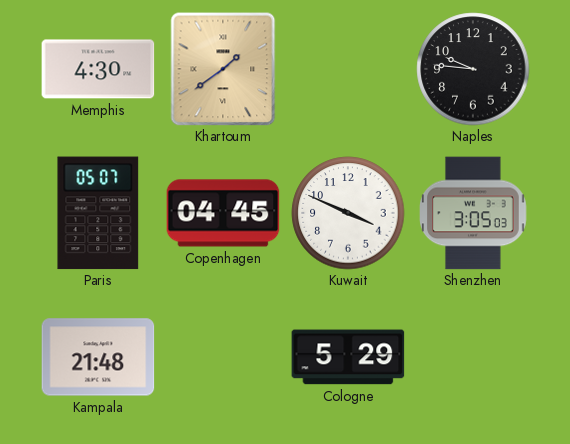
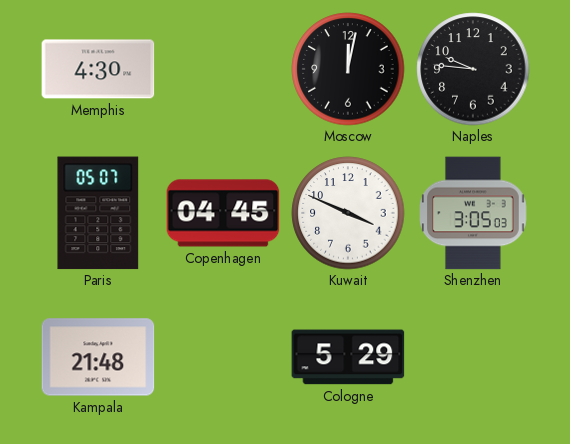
Khartoum: 1:39 -> none
Moscow: none -> 12:02
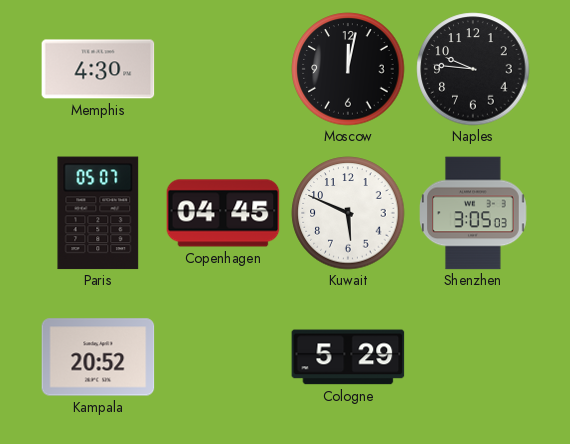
Kuwait: 3:49 -> 5:49
Kampala: 21:48 -> 20:52
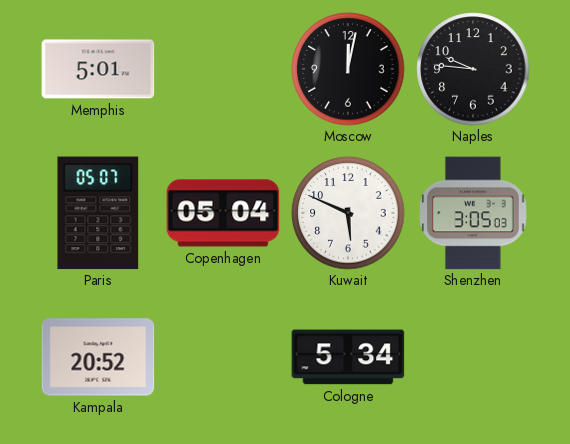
Memphis: 4:30 -> 5:01
Copenhagen: 04:45 -> 05:04
Cologne: 5:29 -> 5:34
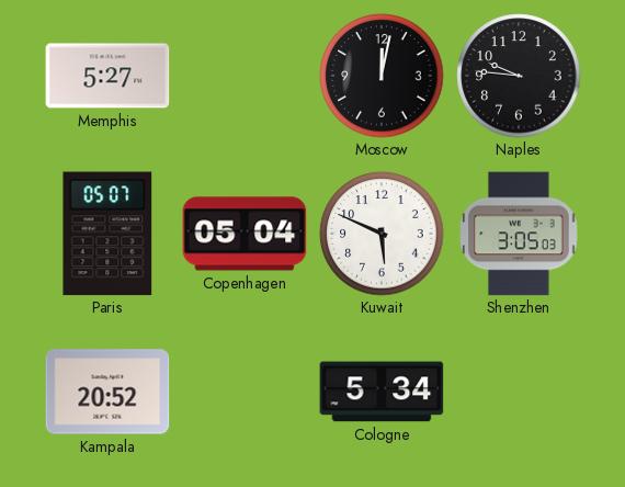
Memphis: 5:01 -> 5:27
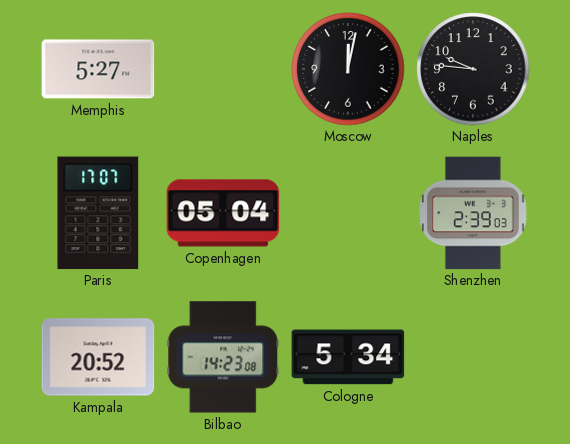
Paris: 05:07 -> 17:07
Kuwait: 5:49 -> none
Shenzhen: 3:05 -> 2:39
Bilbao: none -> 14:23
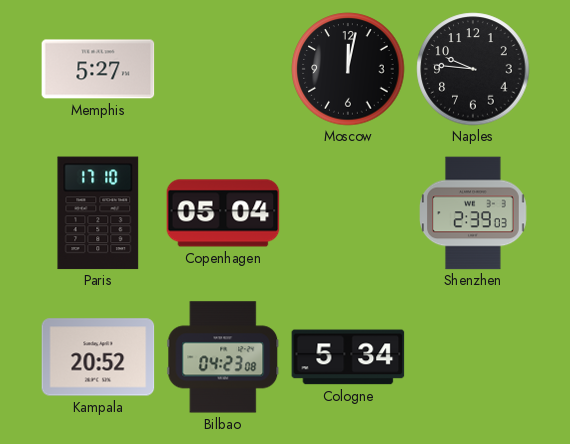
Paris: 17:07 -> 17:10
Bilbao: 14:23 -> 04:23
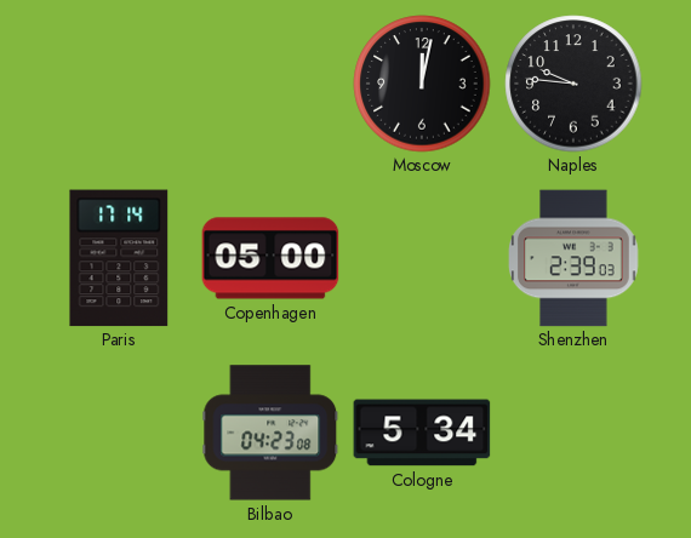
Memphis: 5:27 -> none
Paris: 17:10 -> 17:14
Copenhagen: 05:04 -> 05:00
Kampala: 20:52 -> none
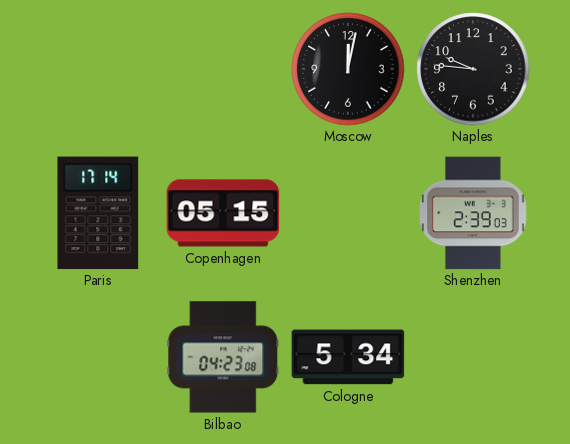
Copenhagen: 05:00 -> 05:15
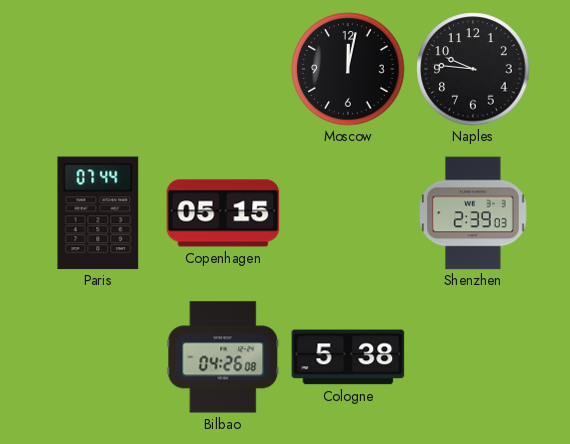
Paris: 17:14 -> 07:44
Bilbao: 04:23 -> 04:26
Cologne: 5:34 -> 5:38
